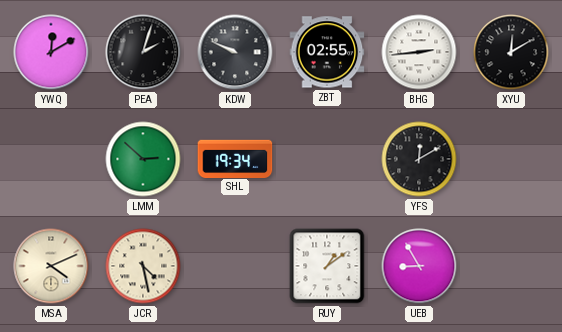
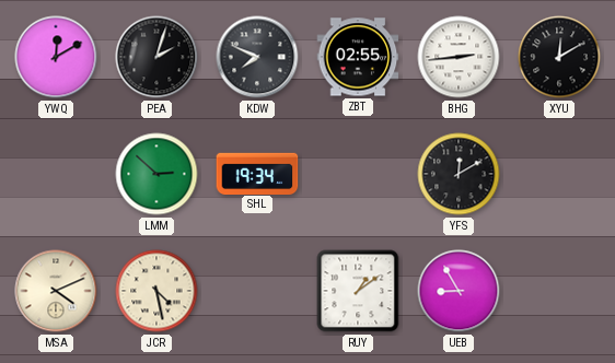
KDW: 9:49 -> 7:49
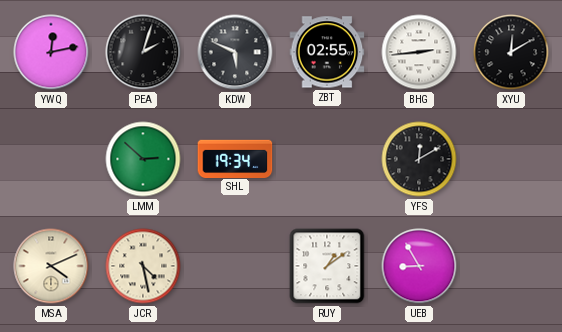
YWQ: 12:10 -> 12:13
KDW: 7:49 -> 5:49
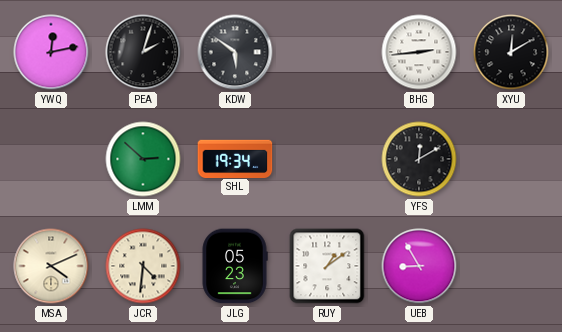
KDW: 5:49 -> 5:51
ZBT: 02:55 -> none
JCR: 4:28 -> 4:31
JLG: none -> 05:23
